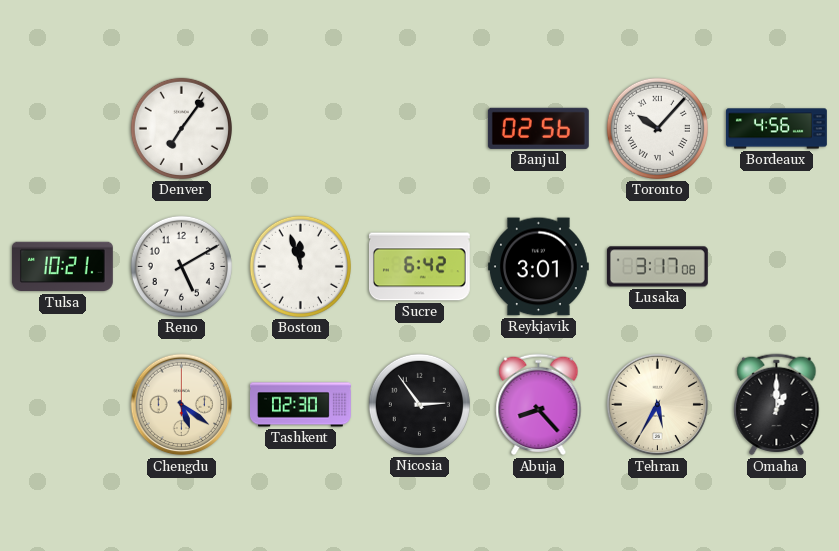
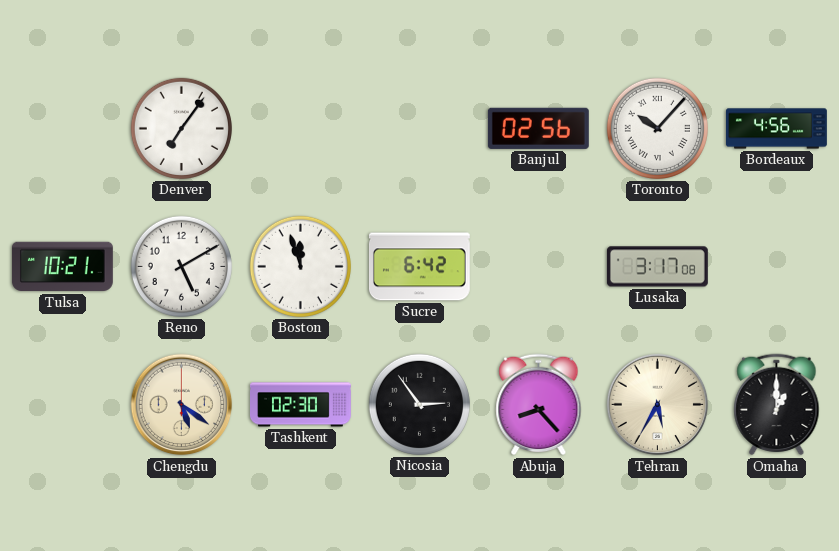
Reykjavik: 3:01 -> none
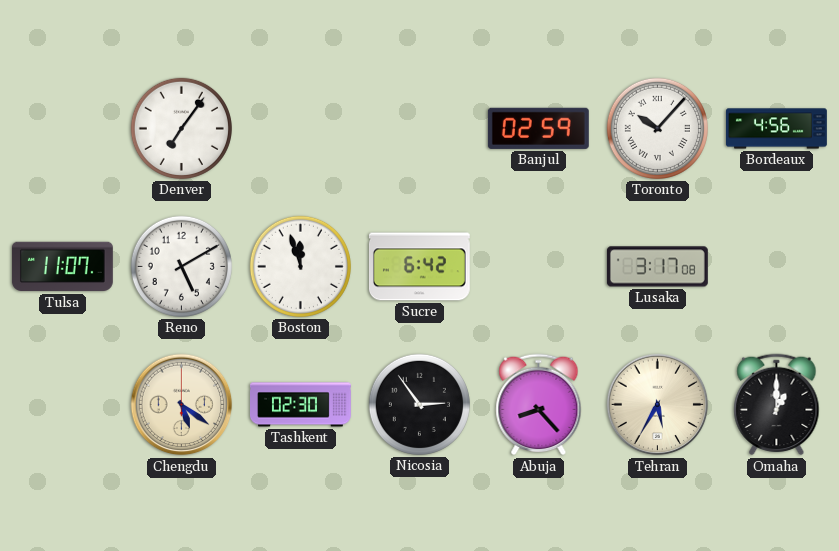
Banjul: 02:56 -> 02:59
Tulsa: 10:21 -> 11:07
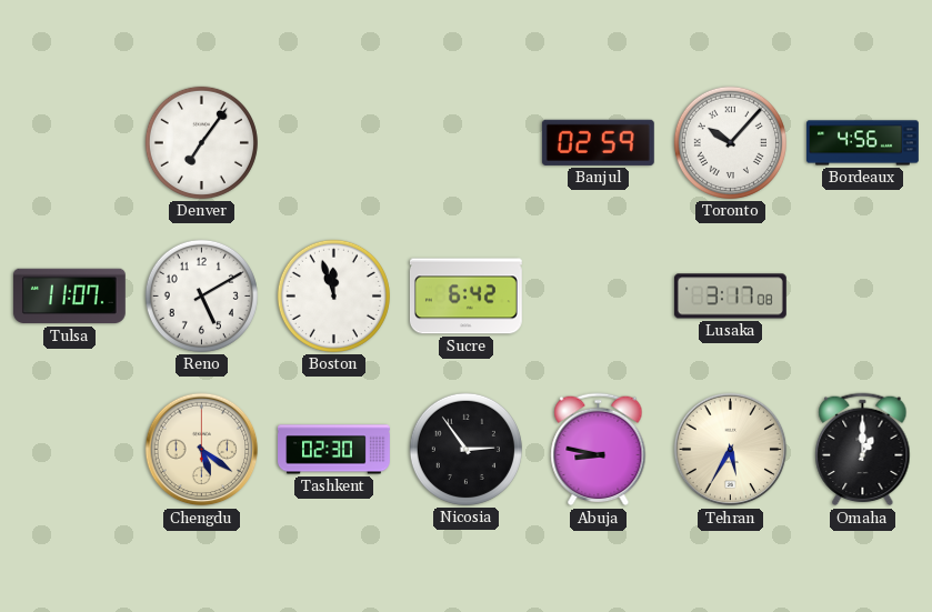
Abuja: 8:23 -> 8:47
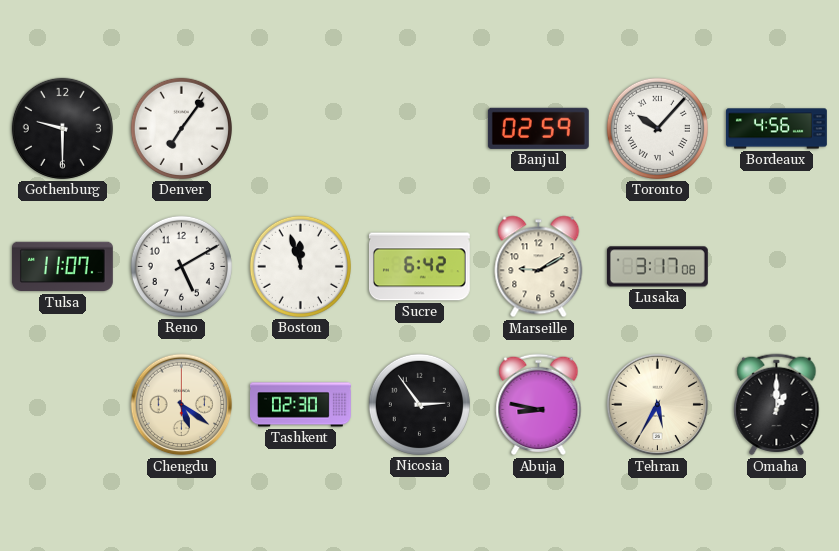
Gothenburg: none -> 9:30
Marseille: none -> 9:10
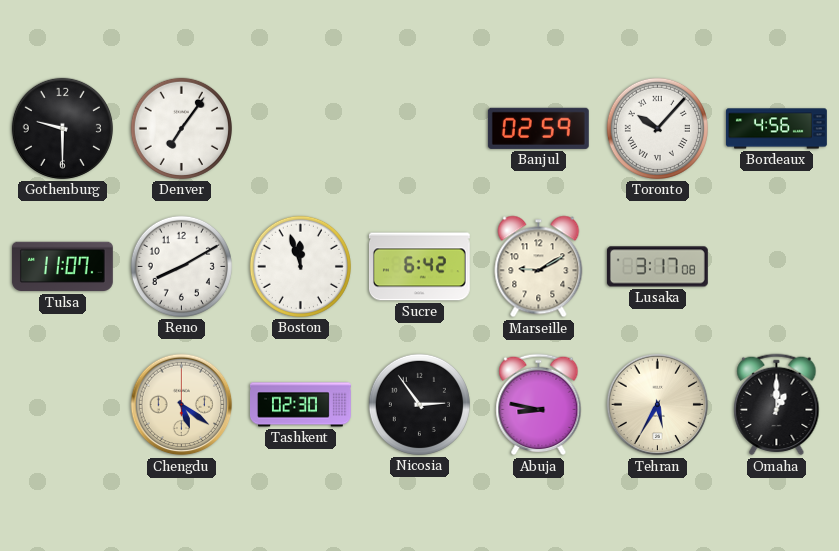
Reno: 5:10 -> 8:10
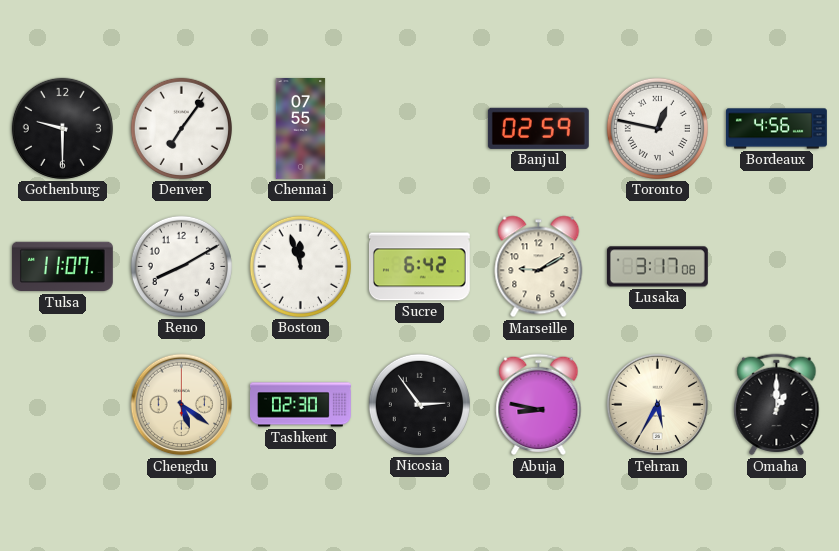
Chennai: none -> 07:55
Toronto: 10:07 -> 12:47
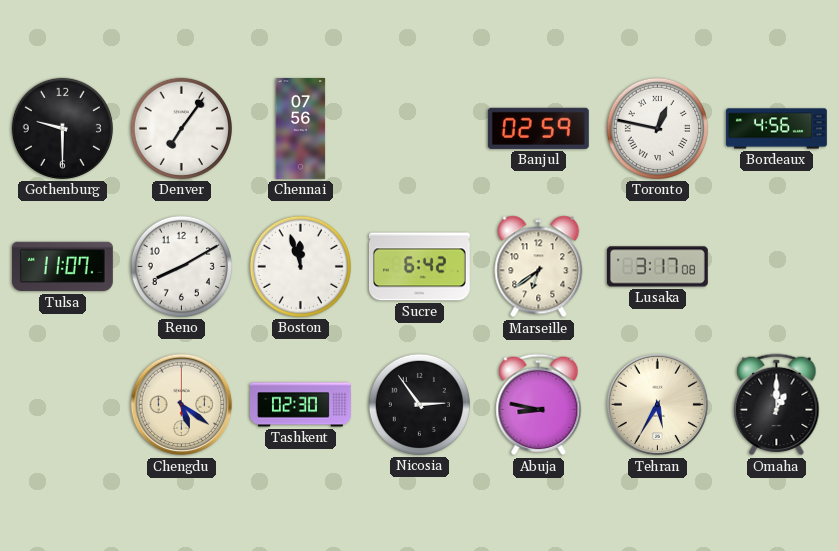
Chennai: 07:55 -> 07:56
Marseille: 9:10 -> 6:39
